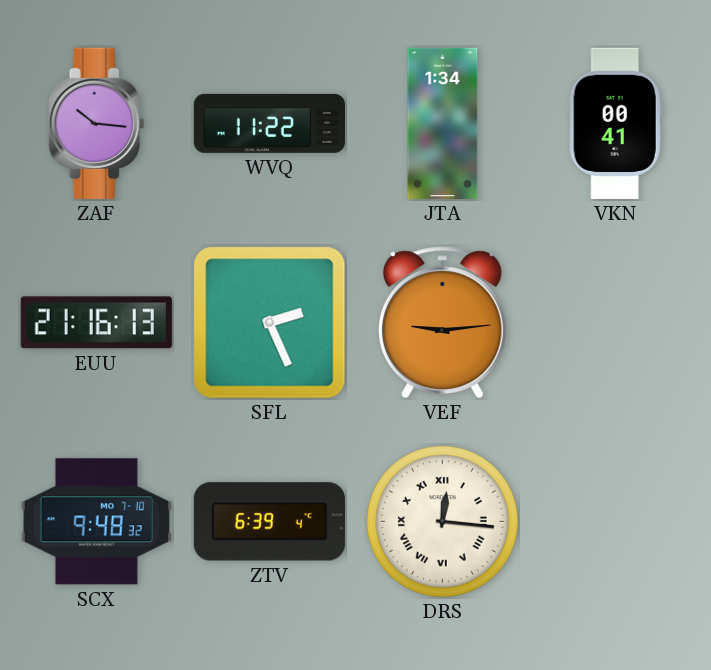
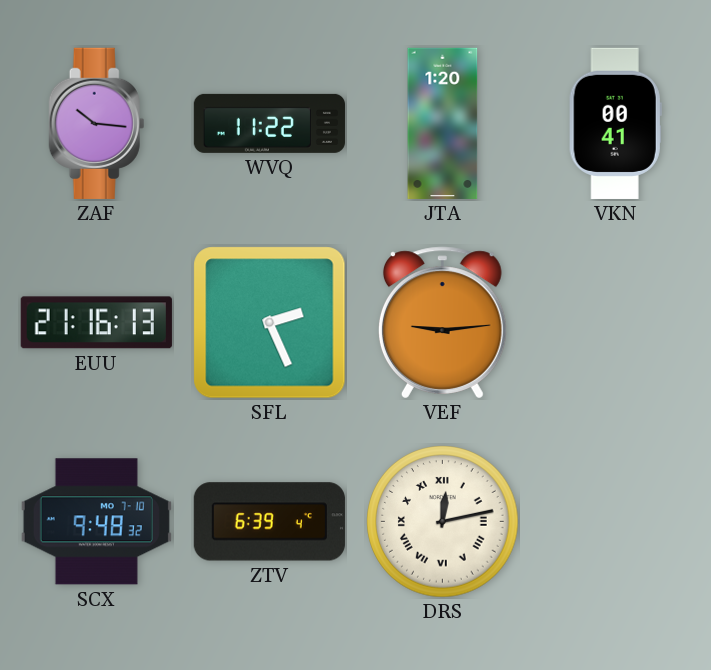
JTA: 1:34 -> 1:20
DRS: 12:16 -> 12:13
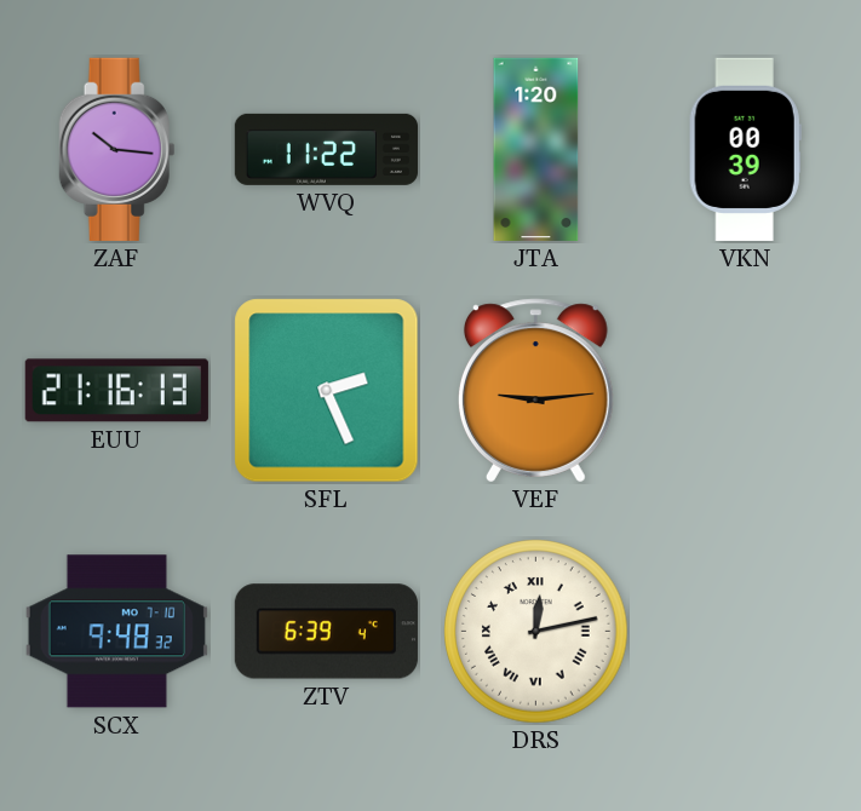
VKN: 00:41 -> 00:39
